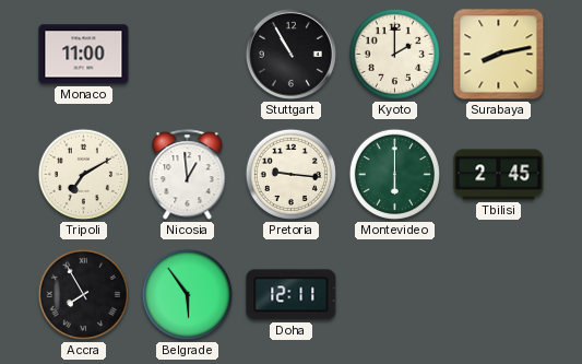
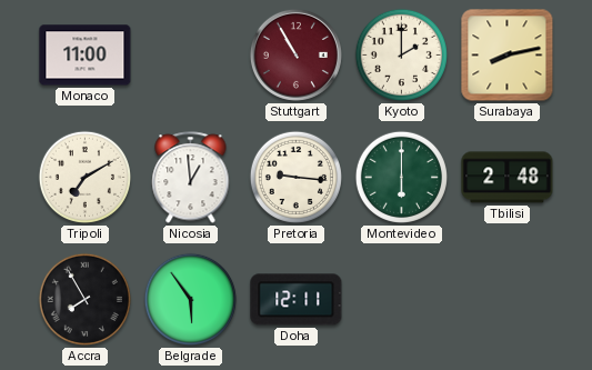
Stuttgart dial: black -> burgundy
Tbilisi: 2:45 -> 2:48
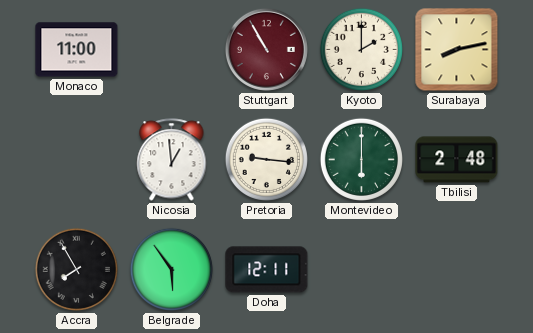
Tripoli: 7:10 -> none
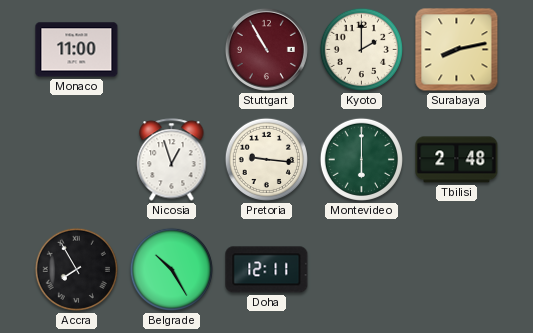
Nicosia: 12:59 -> 12:57
Belgrade: 5:54 -> 10:25
